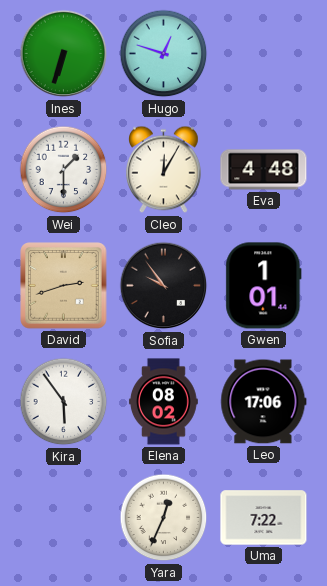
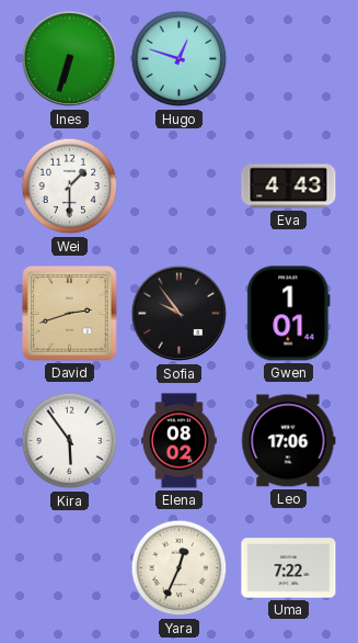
Cleo: 12:05 -> none
Eva: 4:48 -> 4:43
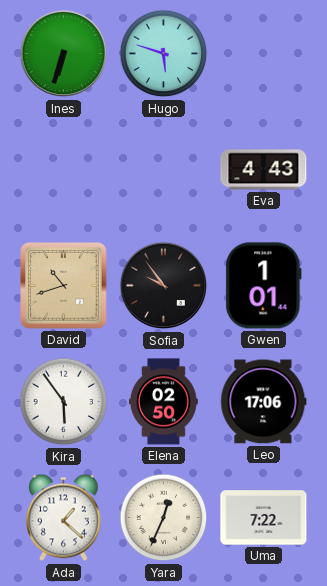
Hugo: 12:48 -> 5:48
Wei: 1:30 -> none
David: 2:42 -> 10:42
Elena: 08:02 -> 02:50
Ada: none -> 1:22
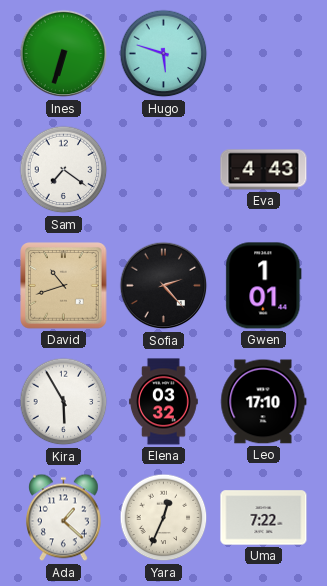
Sam: none -> 7:21
Sofia: 9:54 -> 2:23
Kira: 5:54 -> 5:55
Elena: 02:50 -> 03:32
Leo: 17:06 -> 17:10
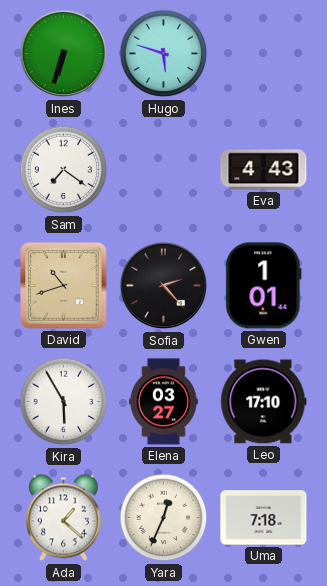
Elena: 03:32 -> 03:27
Uma: 7:22 -> 7:18
